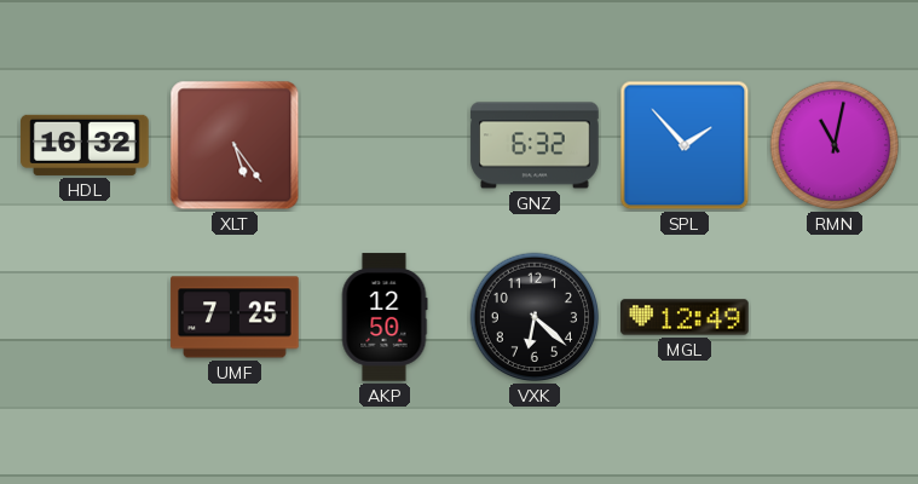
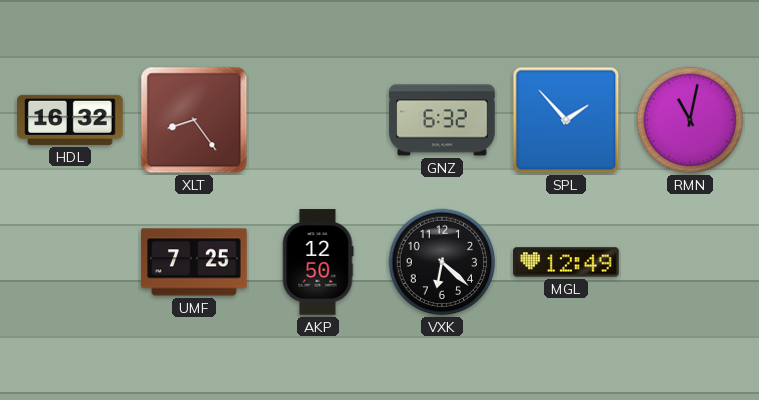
XLT: 5:24 -> 8:24
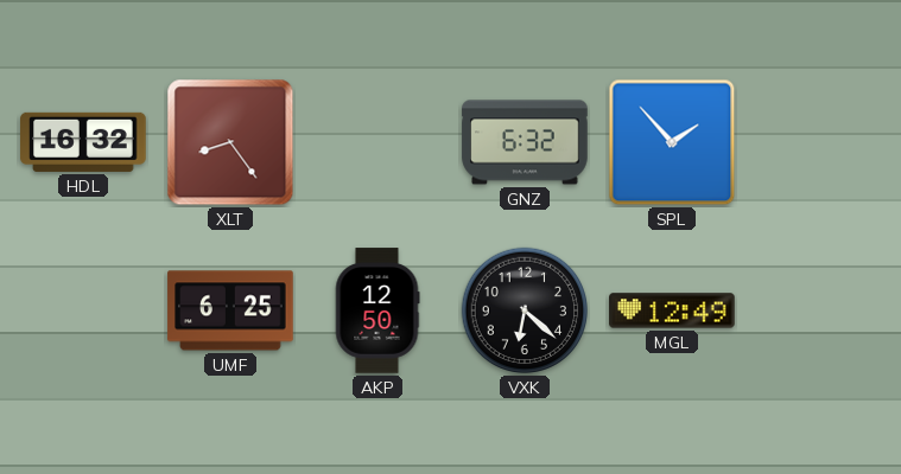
RMN: 11:02 -> none
UMF: 7:25 -> 6:25
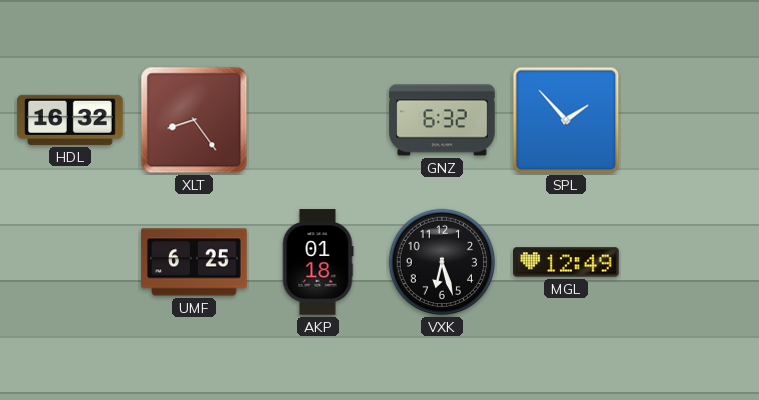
AKP: 12:50 -> 01:18
VXK: 6:22 -> 6:27
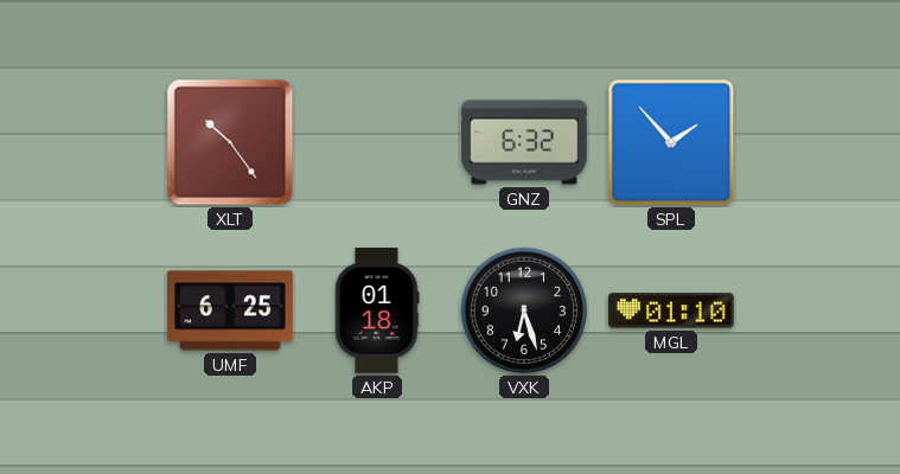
HDL: 16:32 -> none
XLT: 8:24 -> 10:24
MGL: 12:49 -> 01:10
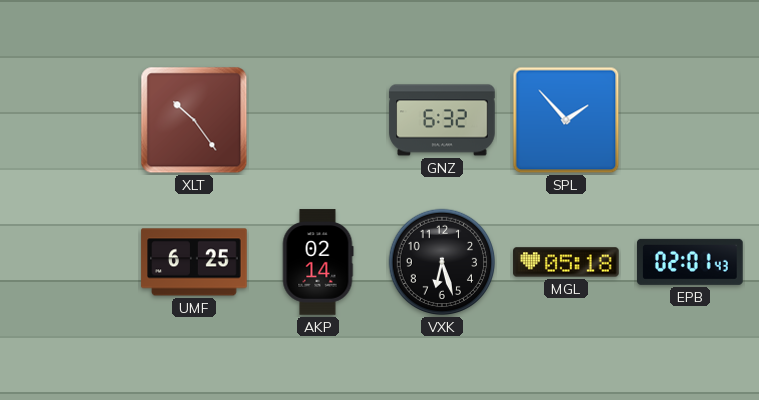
AKP: 01:18 -> 02:14
MGL: 01:10 -> 05:18
EPB: none -> 02:01
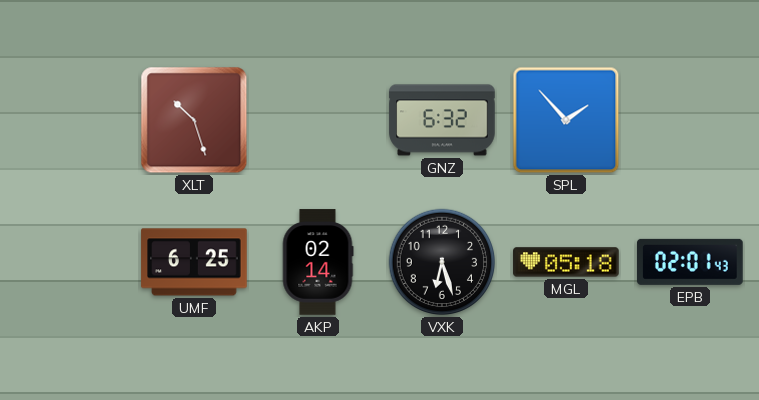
XLT: 10:24 -> 10:27
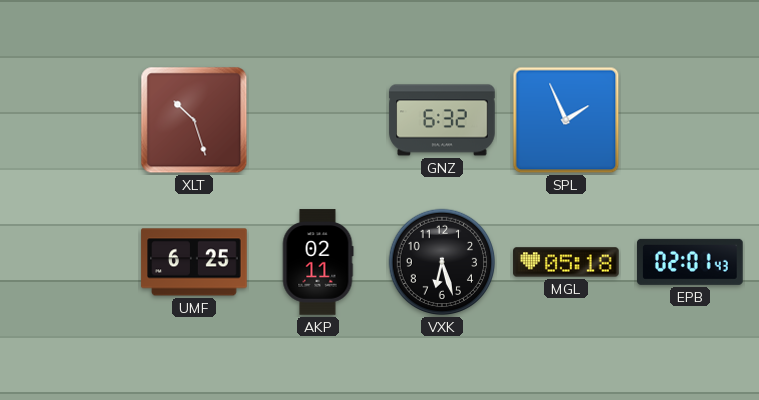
SPL: 1:53 -> 1:56
AKP: 02:14 -> 02:11
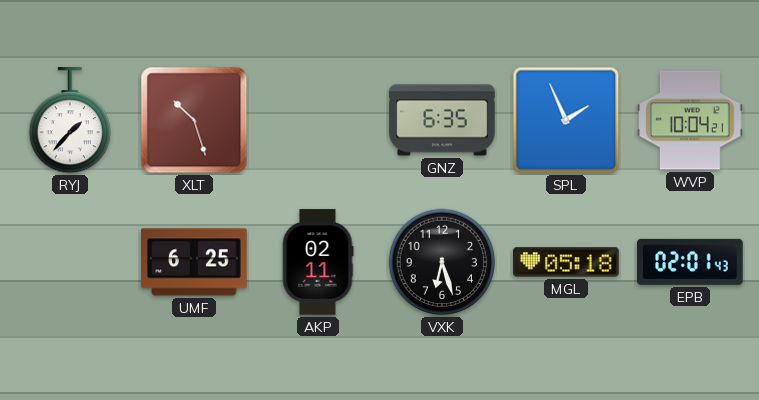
RYJ: none -> 1:37
GNZ: 6:32 -> 6:35
WVP: none -> 10:04
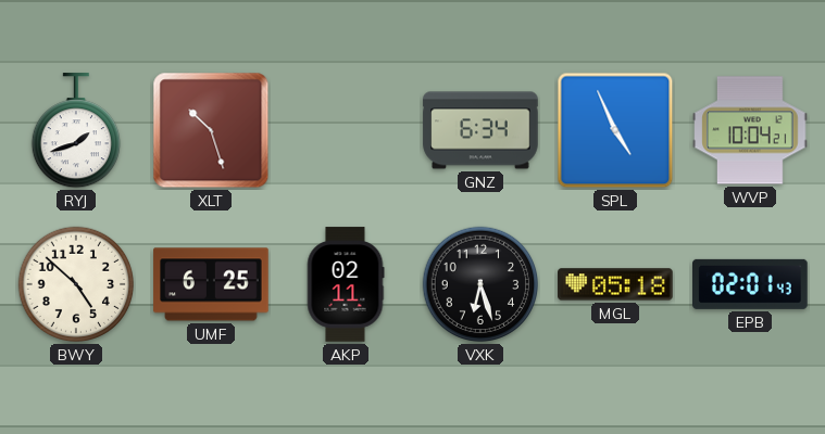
RYJ: 1:37 -> 1:42
GNZ: 6:35 -> 6:34
SPL: 1:56 -> 4:56
BWY: none -> 4:52
